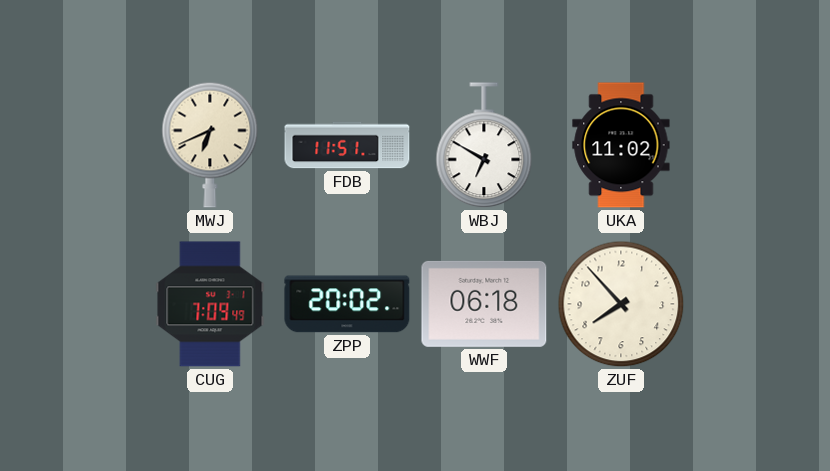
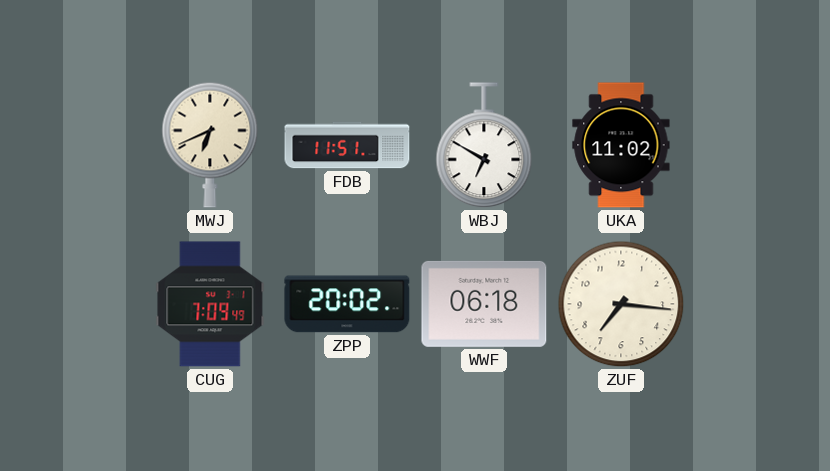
ZUF: 7:53 -> 7:16
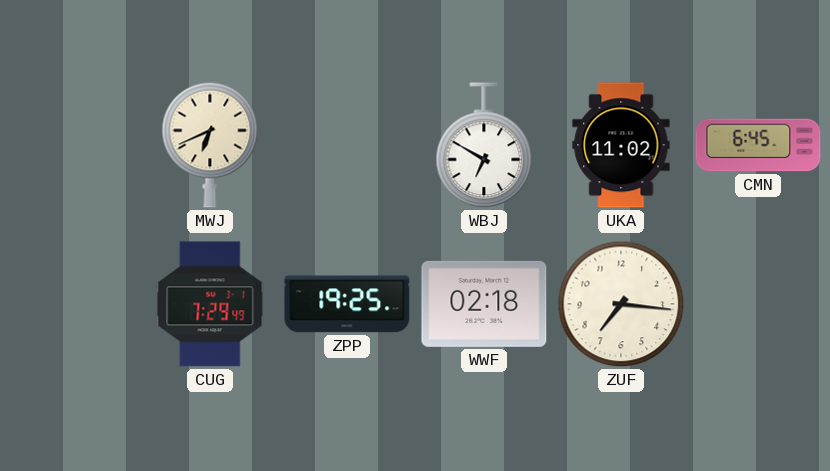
FDB: 11:51 -> none
CMN: none -> 6:45
CUG: 7:09 -> 7:29
ZPP: 20:02 -> 19:25
WWF: 06:18 -> 02:18
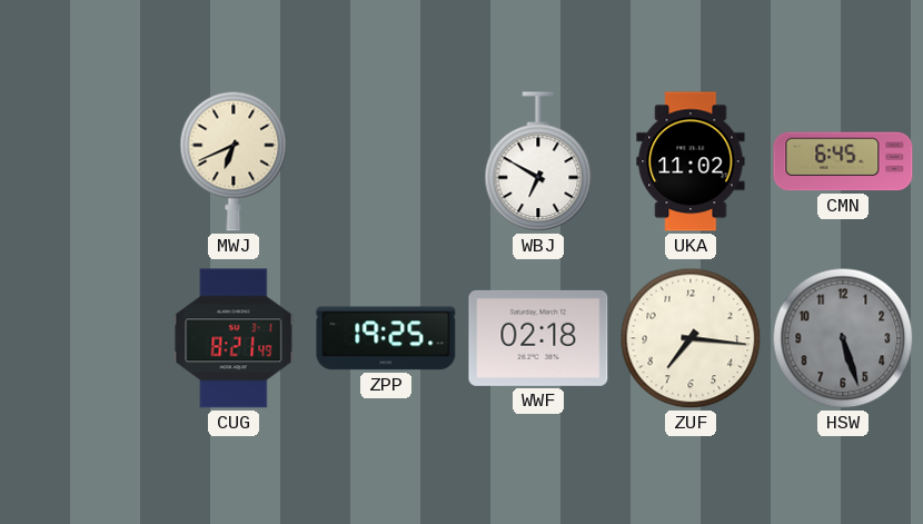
CUG: 7:29 -> 8:21
HSW: none -> 5:27
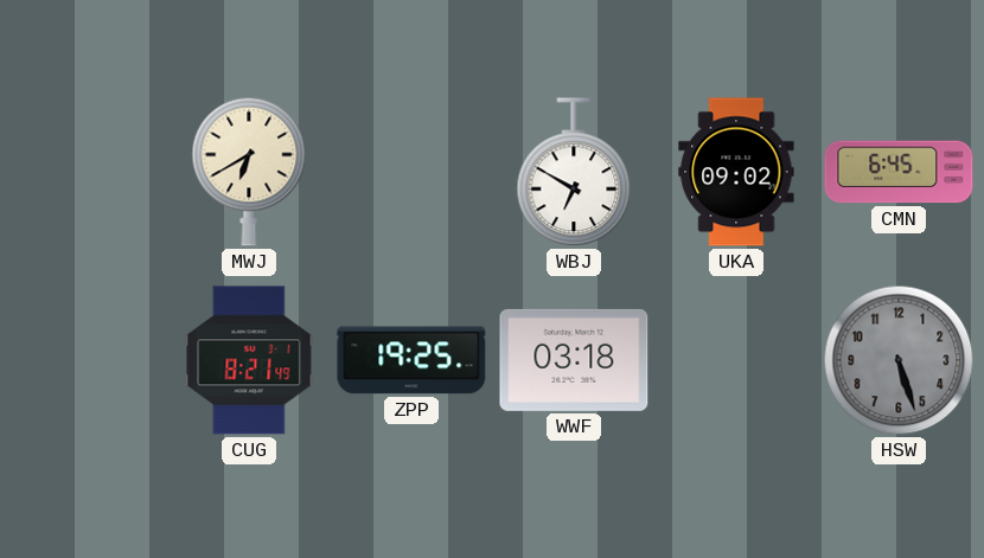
MWJ: 6:41 -> 6:40
UKA: 11:02 -> 09:02
WWF: 02:18 -> 03:18
ZUF: 7:16 -> none
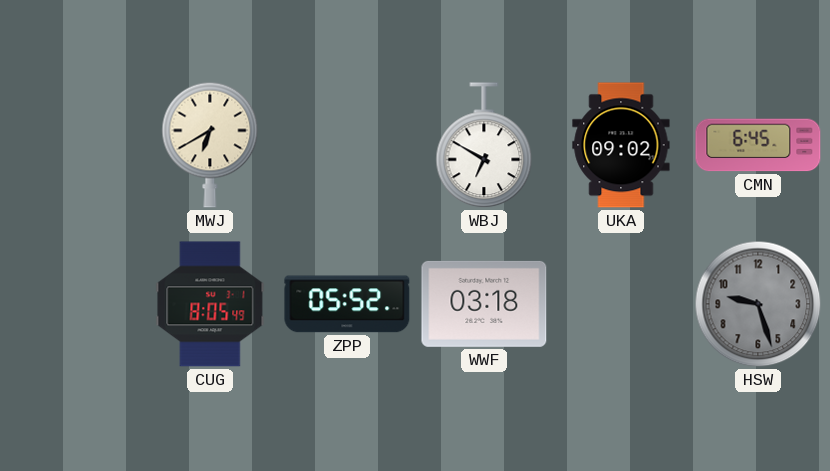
CUG: 8:21 -> 8:05
ZPP: 19:25 -> 05:52
HSW: 5:27 -> 9:27
